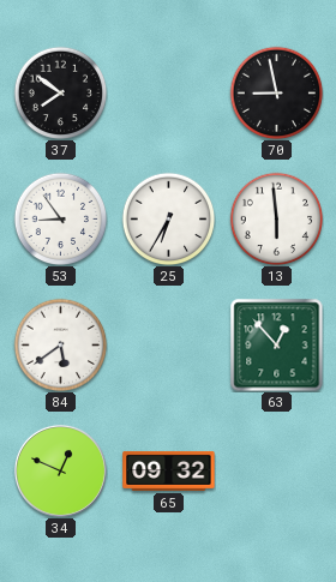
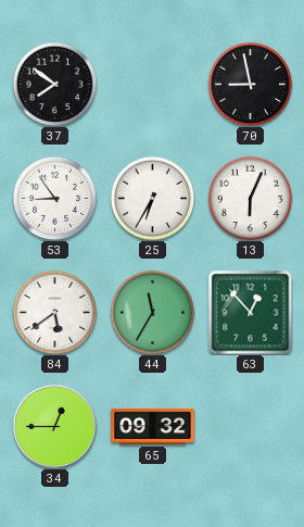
13: 5:59 -> 6:04
44: none -> 11:35
34: 12:49 -> 12:45
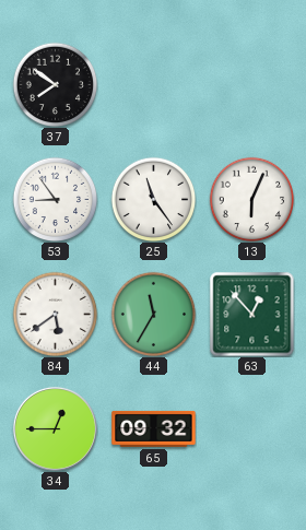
70: 8:58 -> none
25: 6:35 -> 11:24
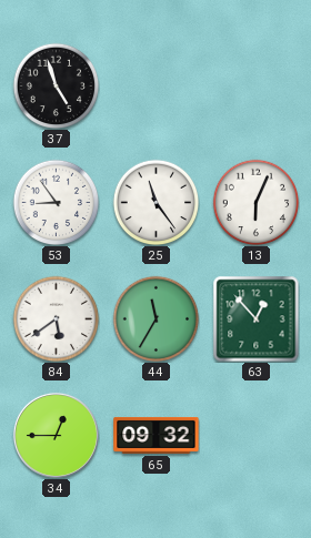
37: 7:51 -> 4:57
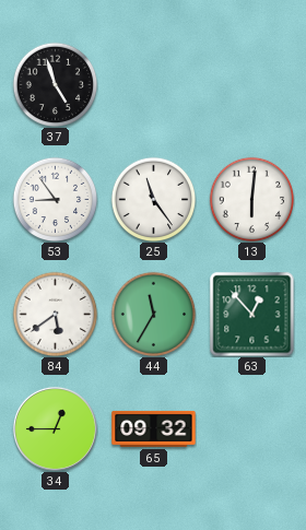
13: 6:04 -> 6:01
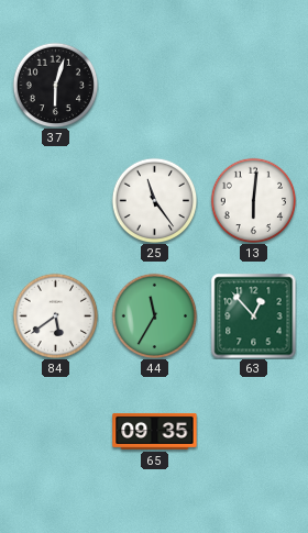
37: 4:57 -> 6:03
53: 8:54 -> none
34: 12:45 -> none
65: 09:32 -> 09:35
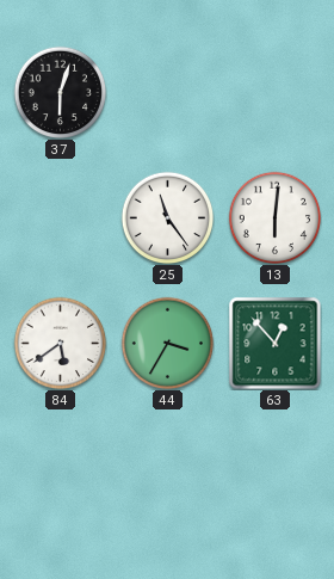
44: 11:35 -> 3:35
65: 09:35 -> none
